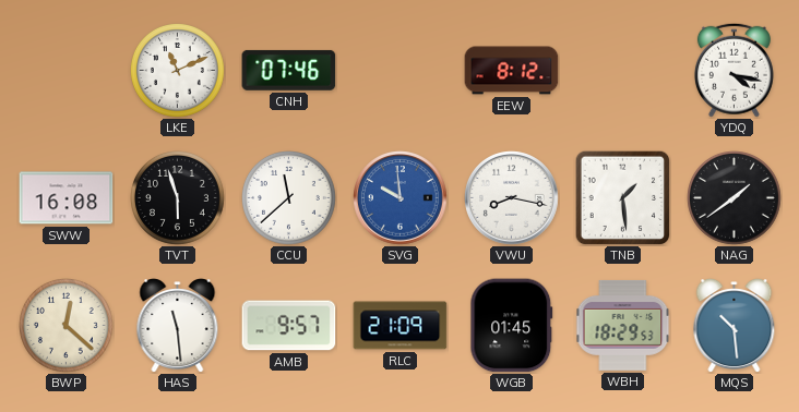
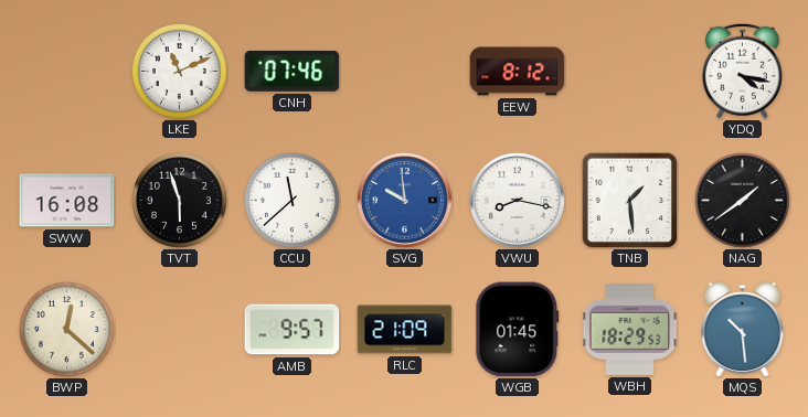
HAS: 11:29 -> none
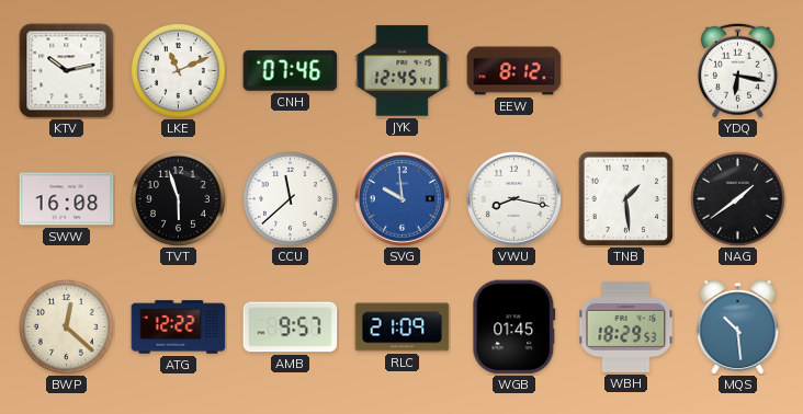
KTV: none -> 10:13
JYK: none -> 12:45
YDQ: 4:17 -> 6:17
ATG: none -> 12:22
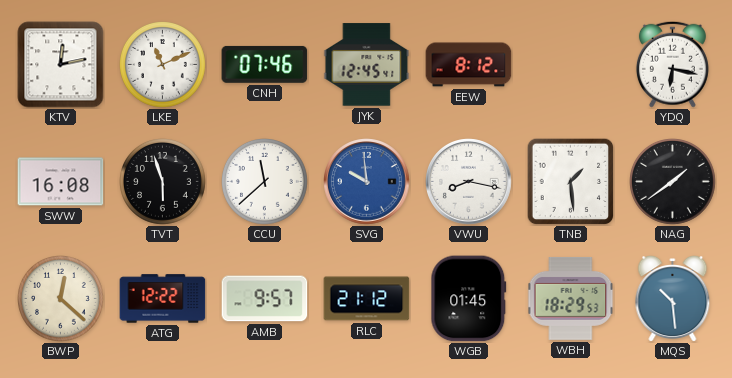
KTV: 10:13 -> 12:13
RLC: 21:09 -> 21:12
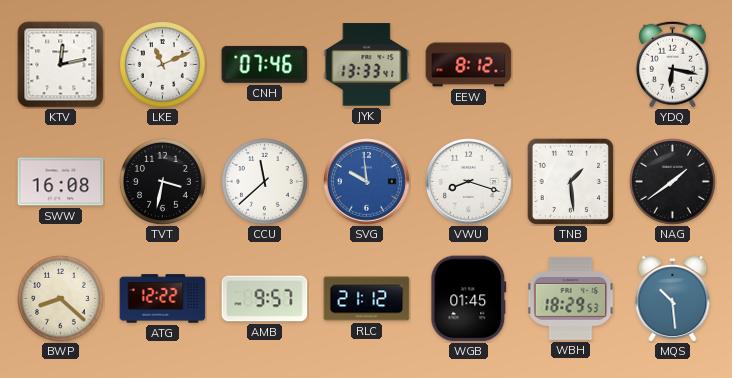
JYK: 12:45 -> 13:33
TVT: 5:57 -> 3:32
VWU: 8:17 -> 8:18
BWP: 12:22 -> 8:22
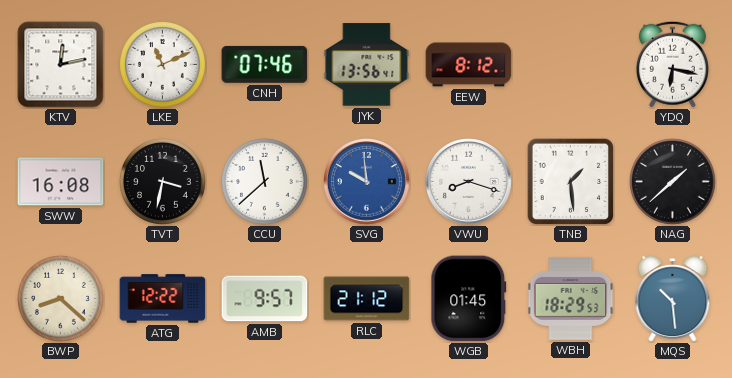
JYK: 13:33 -> 13:56
NAG: 1:39 -> 1:38
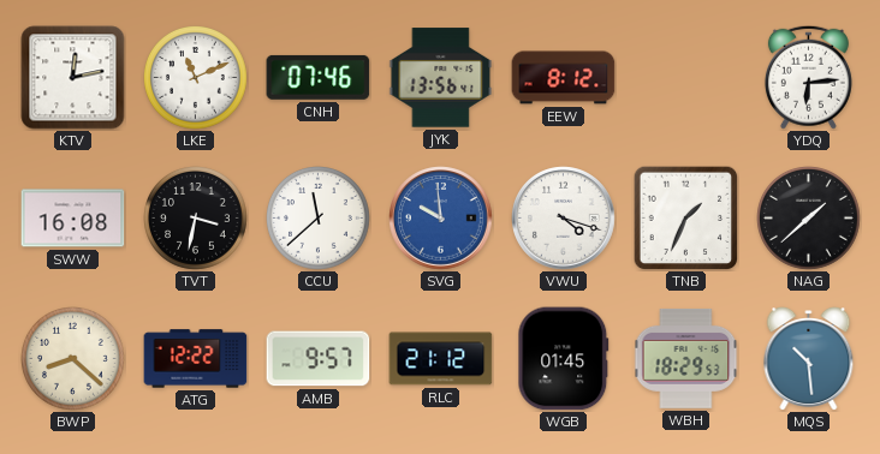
YDQ: 6:17 -> 6:14
VWU: 8:18 -> 4:18
TNB: 1:29 -> 1:34
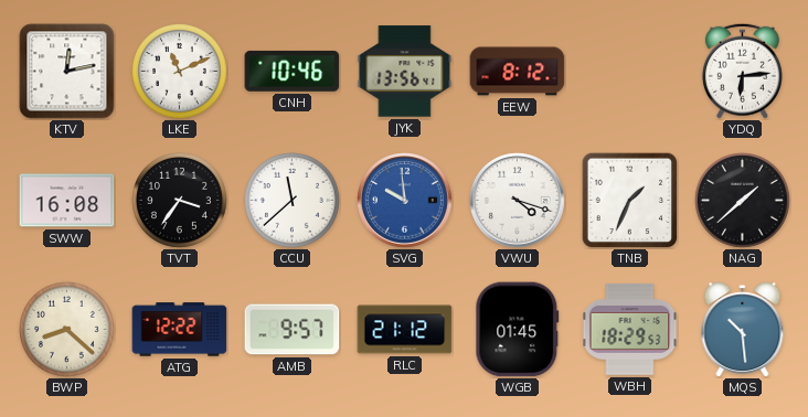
CNH: 07:46 -> 10:46
TVT: 3:32 -> 3:36
